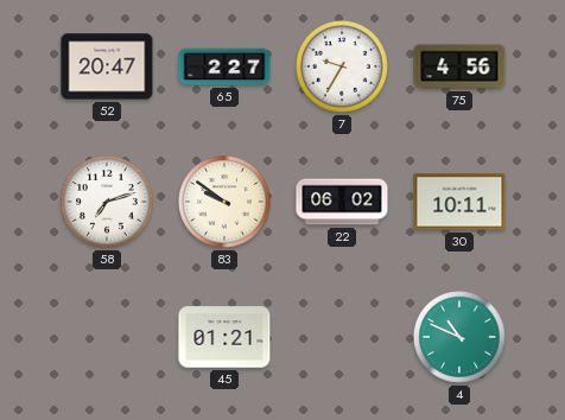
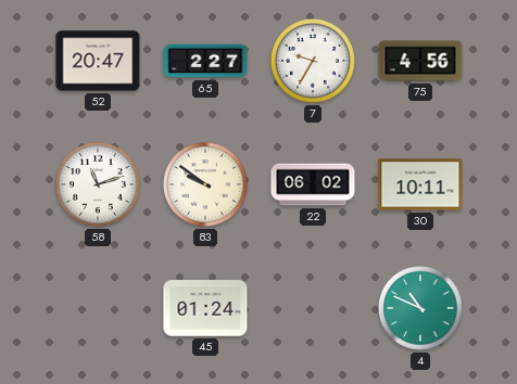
58: 7:12 -> 11:12
45: 01:21 -> 01:24
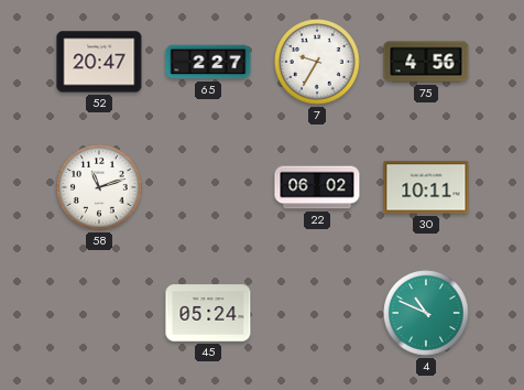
83: 9:51 -> none
45: 01:24 -> 05:24
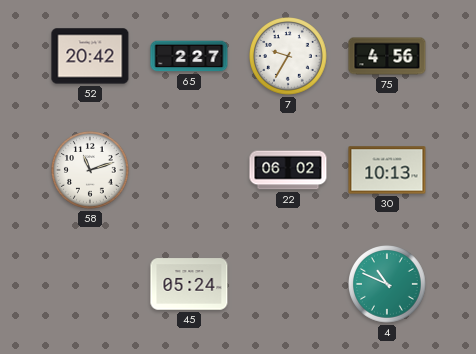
52: 20:47 -> 20:42
30: 10:11 -> 10:13
